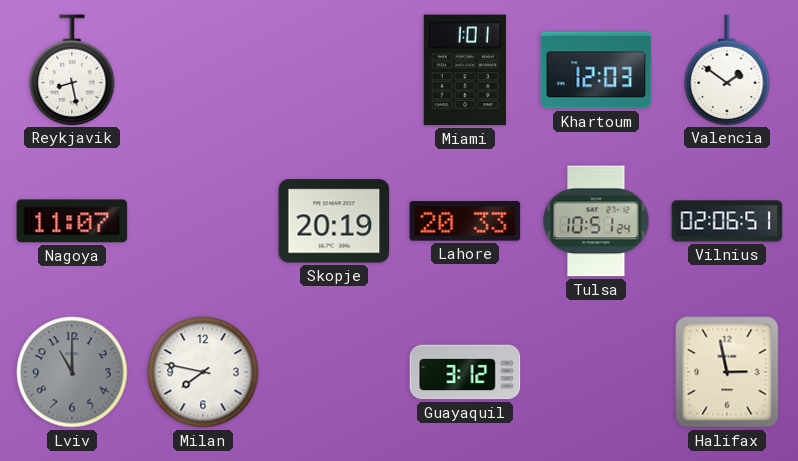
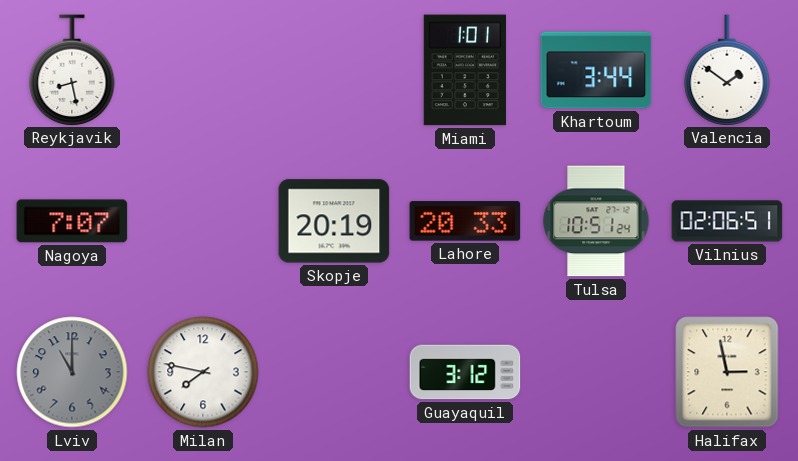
Khartoum: 12:03 -> 3:44
Nagoya: 11:07 -> 7:07
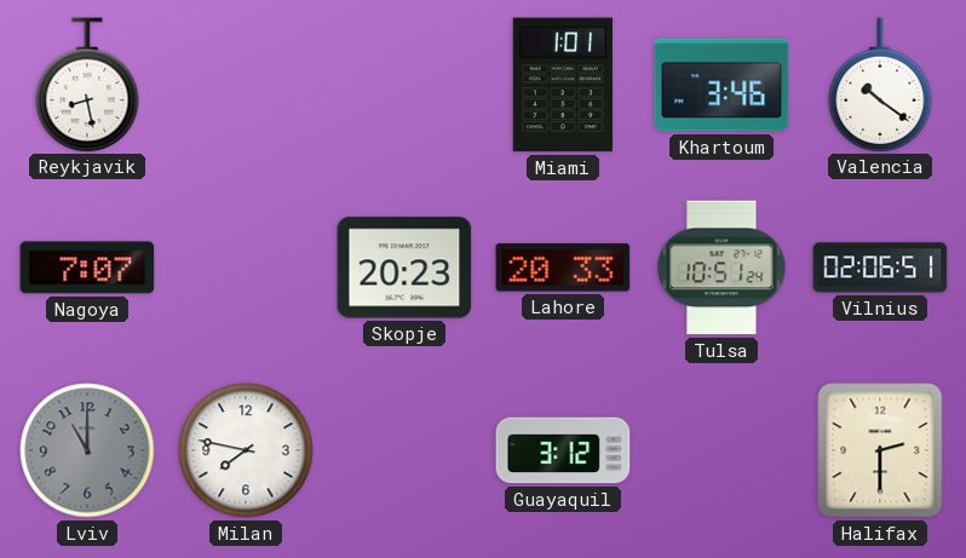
Khartoum: 3:44 -> 3:46
Valencia: 1:51 -> 10:21
Skopje: 20:19 -> 20:23
Halifax: 2:58 -> 2:30
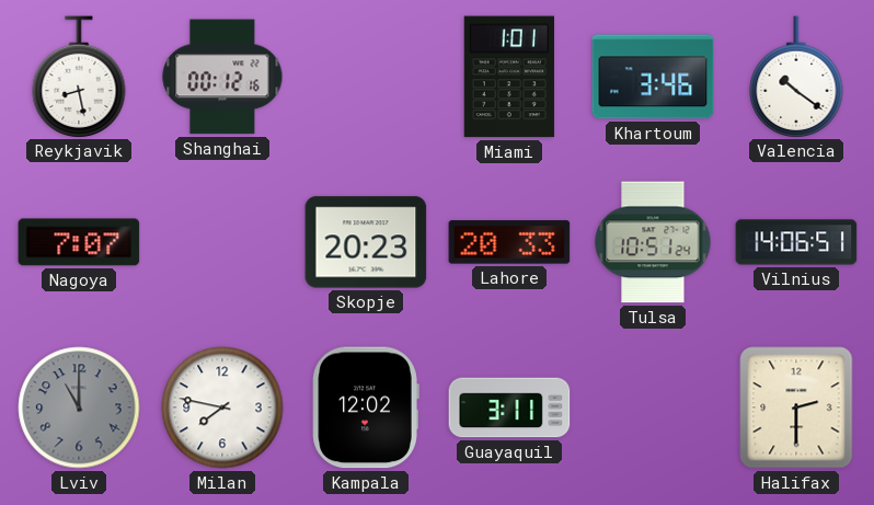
Shanghai: none -> 00:12
Vilnius: 02:06 -> 14:06
Kampala: none -> 12:02
Guayaquil: 3:12 -> 3:11
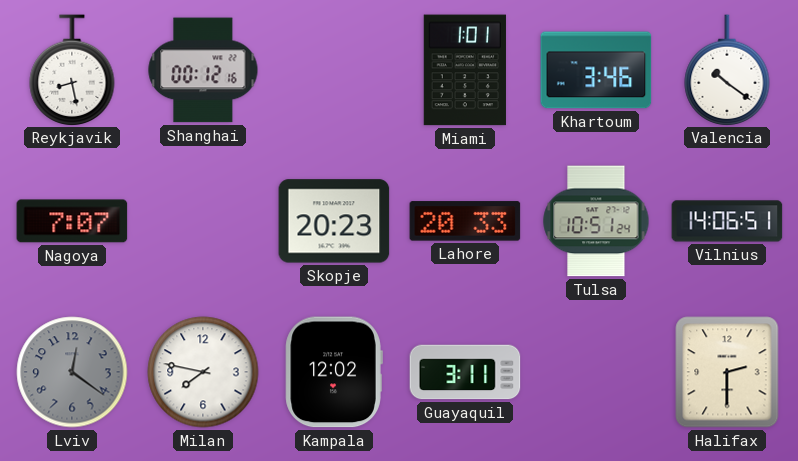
Lviv: 11:00 -> 12:21
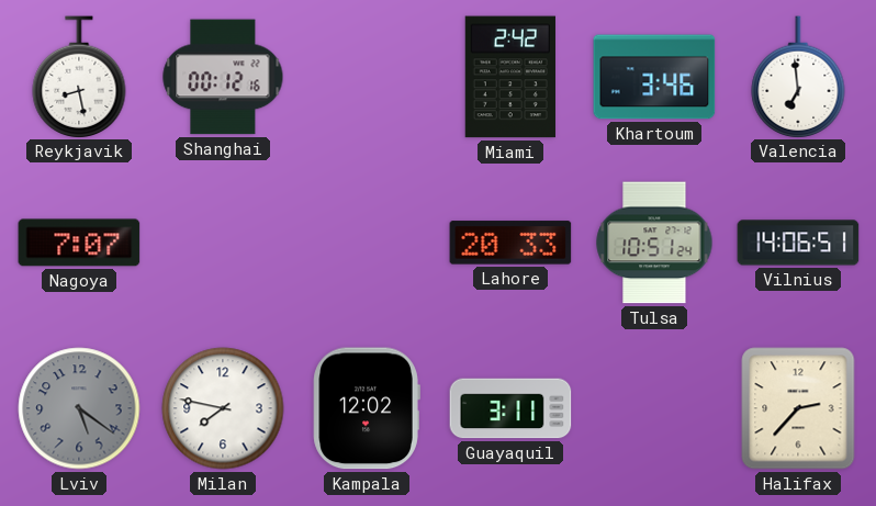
Miami: 1:01 -> 2:42
Valencia: 10:21 -> 6:59
Skopje: 20:23 -> none
Lviv: 12:21 -> 5:21
Halifax: 2:30 -> 2:37
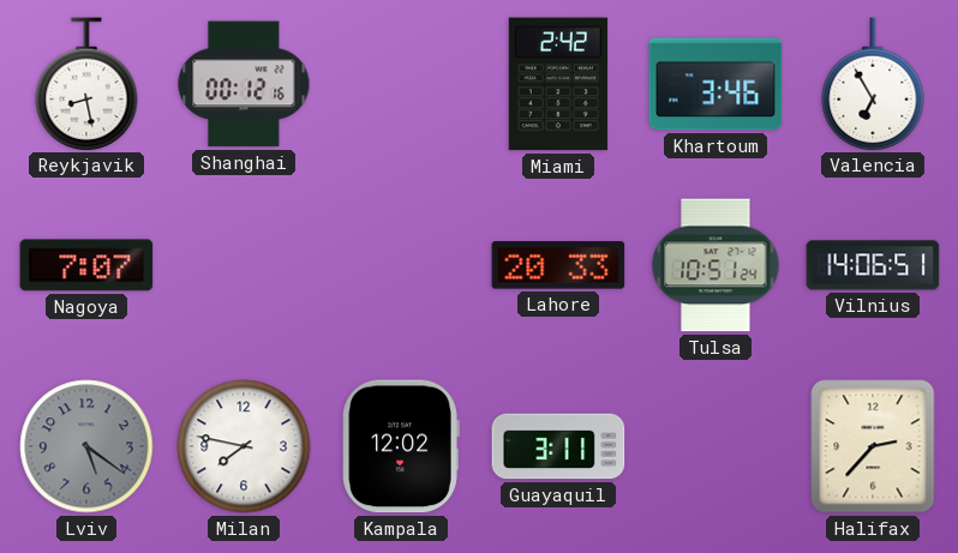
Valencia: 6:59 -> 6:55
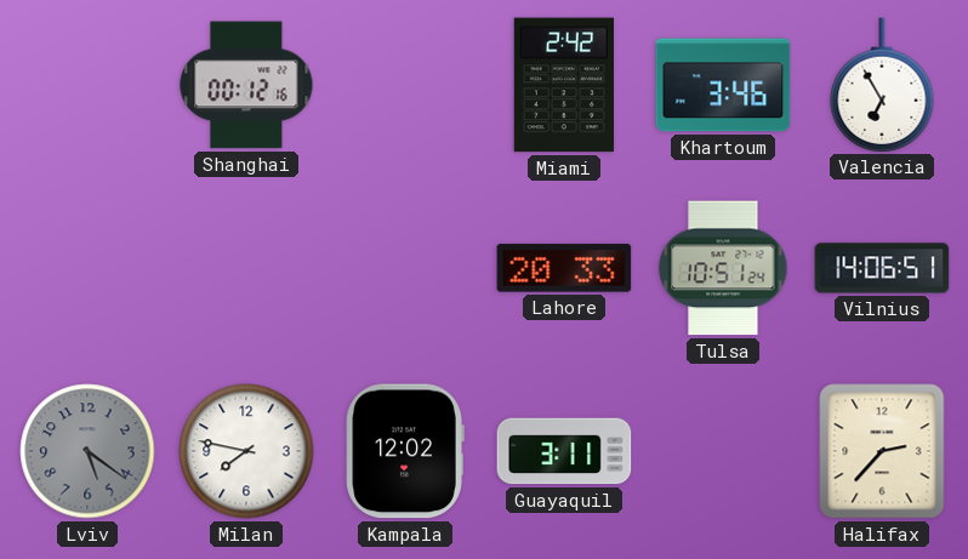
Reykjavik: 8:28 -> none
Nagoya: 7:07 -> none
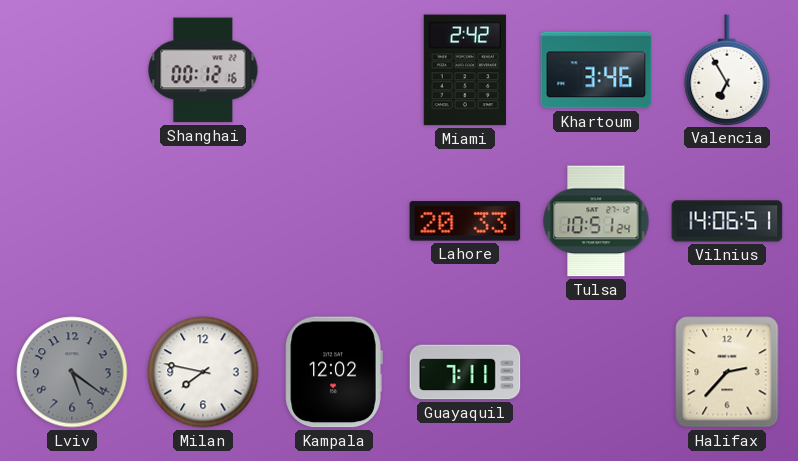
Guayaquil: 3:11 -> 7:11
